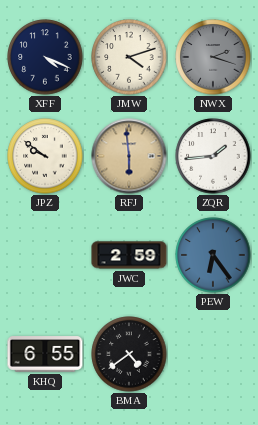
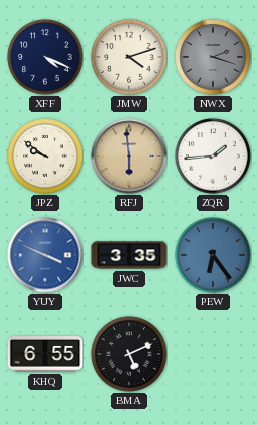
YUY: none -> 3:49
JWC: 2:59 -> 3:35
BMA: 4:39 -> 5:11
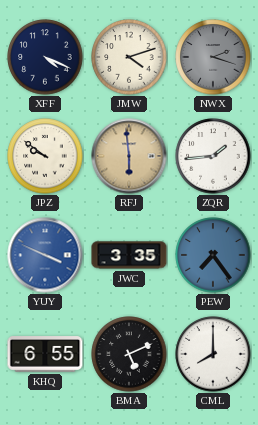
PEW: 6:24 -> 7:24
CML: none -> 8:00
